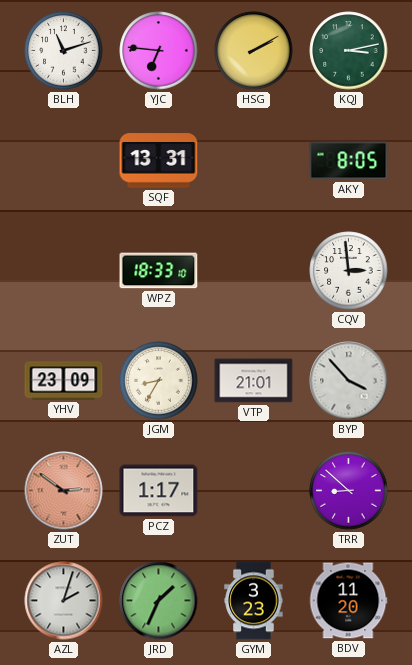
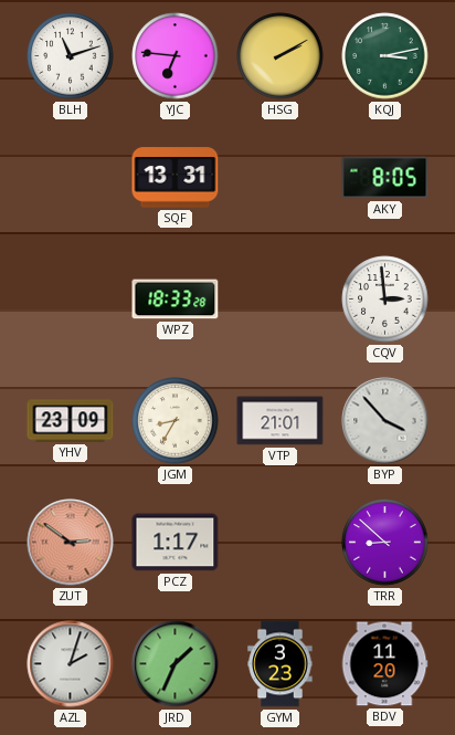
WPZ: 18:33:10 -> 18:33:28
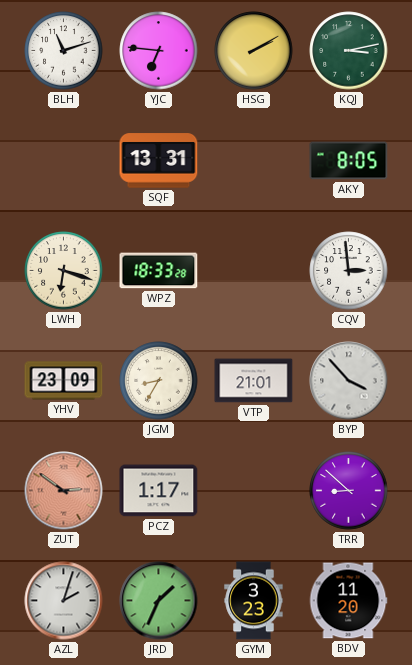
LWH: none -> 6:18
